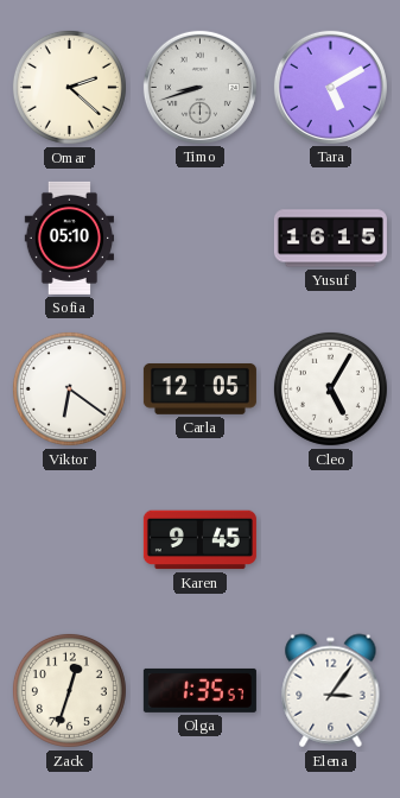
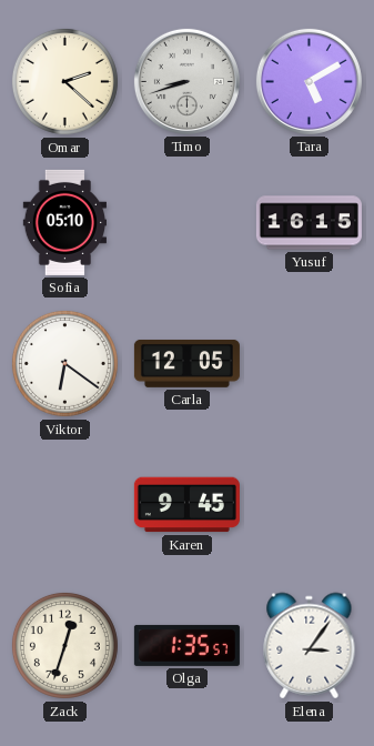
Cleo: 5:05 -> none
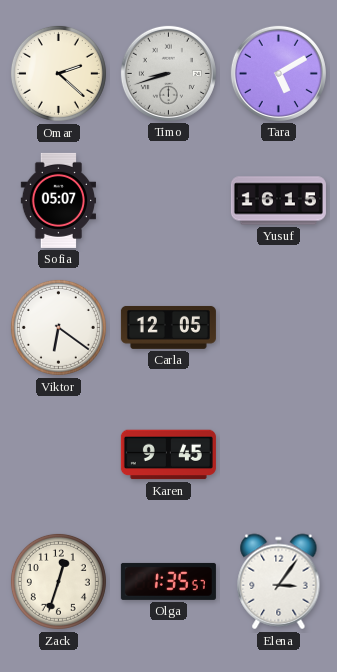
Sofia: 05:10 -> 05:07
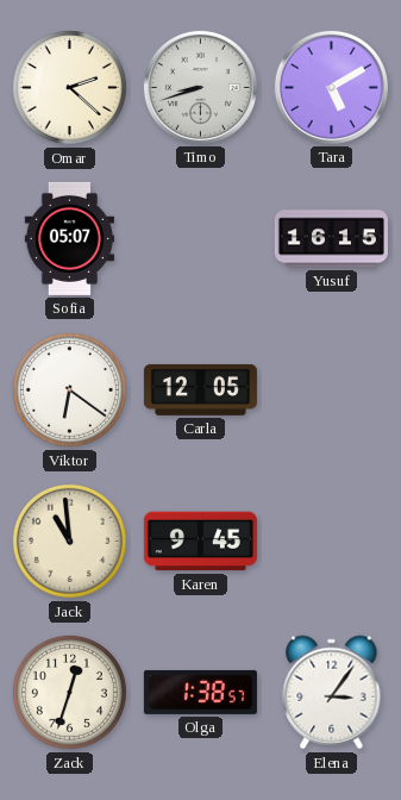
Jack: none -> 10:59
Olga: 1:35 -> 1:38
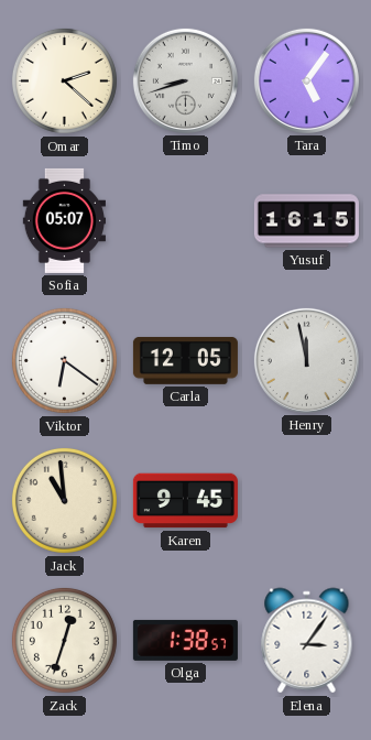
Tara: 5:10 -> 5:06
Henry: none -> 11:58
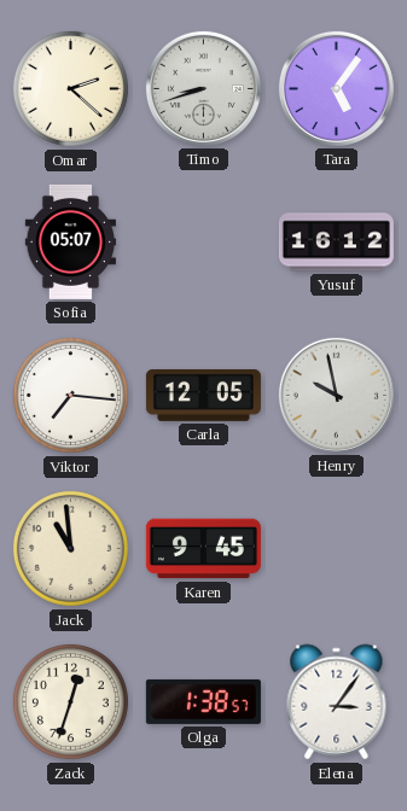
Yusuf: 16:15 -> 16:12
Viktor: 6:21 -> 7:16
Henry: 11:58 -> 9:58
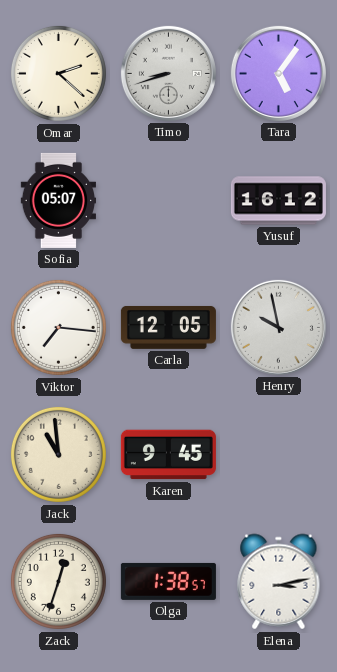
Elena: 3:06 -> 3:13
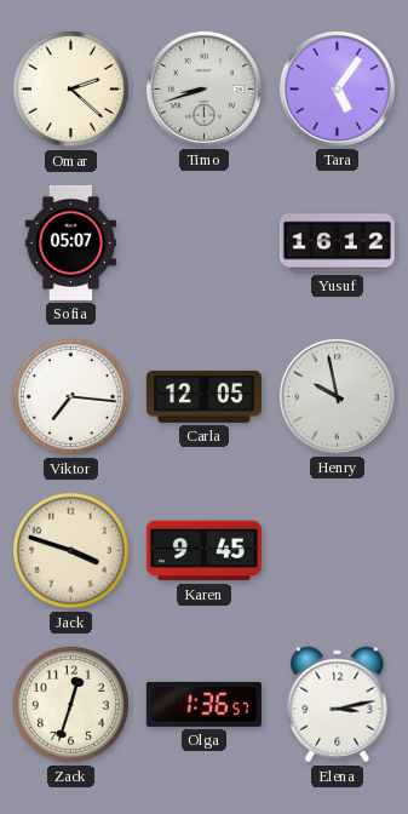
Jack: 10:59 -> 3:48
Olga: 1:38 -> 1:36
